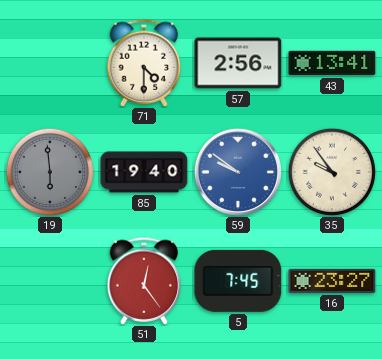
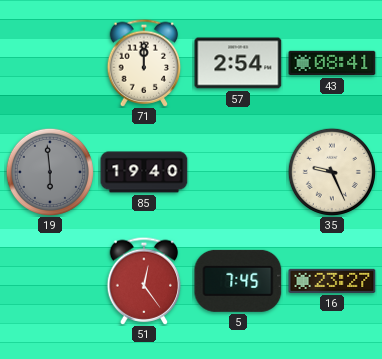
71: 4:30 -> 12:00
57: 2:56 -> 2:54
43: 13:41 -> 08:41
59: 9:51 -> none
35: 9:54 -> 9:26
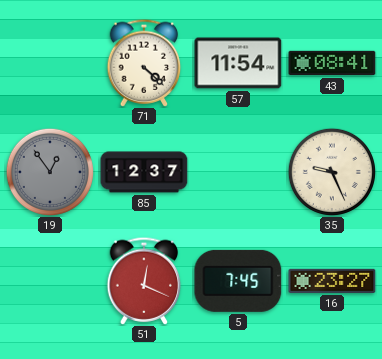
71: 12:00 -> 4:22
57: 2:54 -> 11:54
19: 5:59 -> 12:54
85: 19:40 -> 12:37
51: 12:24 -> 12:19
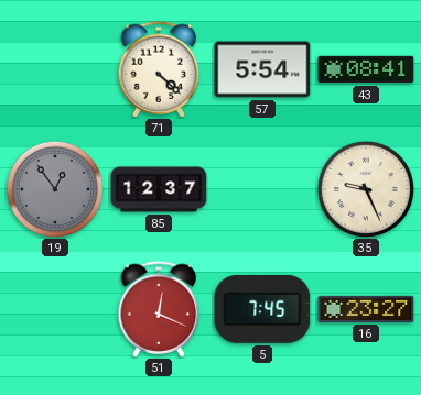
57: 11:54 -> 5:54
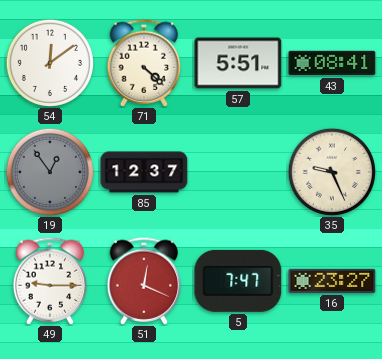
54: none -> 12:09
57: 5:54 -> 5:51
49: none -> 9:15
5: 7:45 -> 7:47
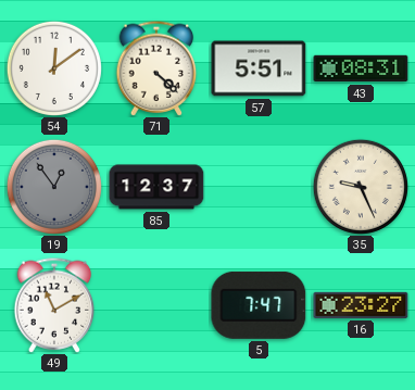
43: 08:41 -> 08:31
49: 9:15 -> 11:10
51: 12:19 -> none
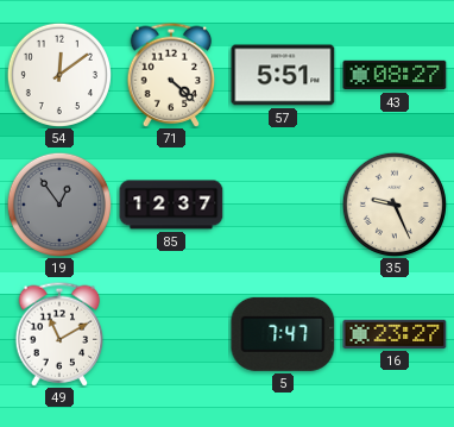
43: 08:31 -> 08:27
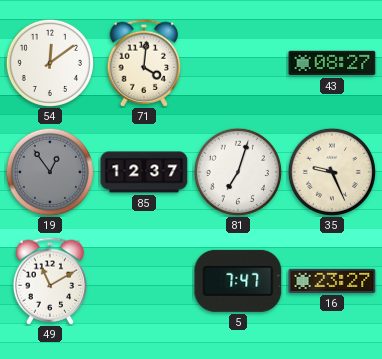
71: 4:22 -> 4:01
57: 5:51 -> none
81: none -> 7:03
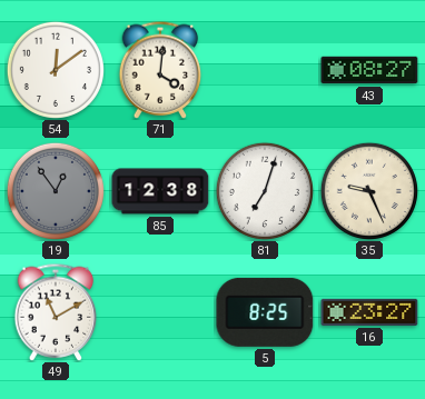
85: 12:37 -> 12:38
5: 7:47 -> 8:25
